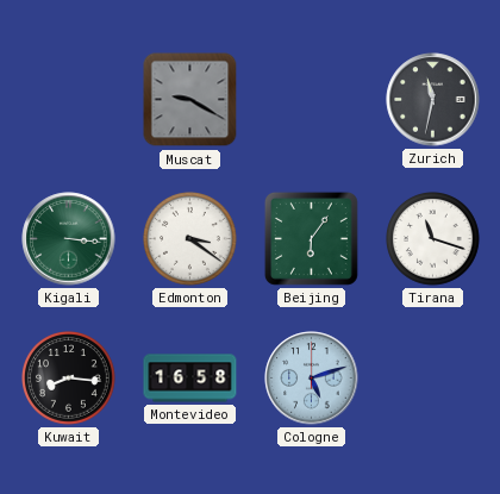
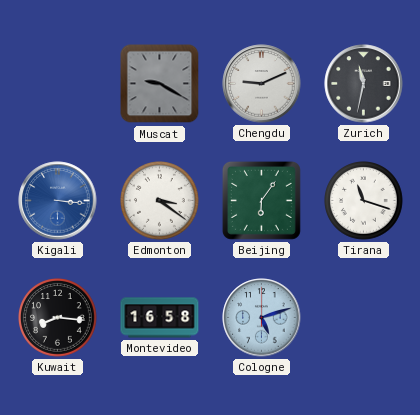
Chengdu: none -> 9:11
Kigali dial: green -> blue
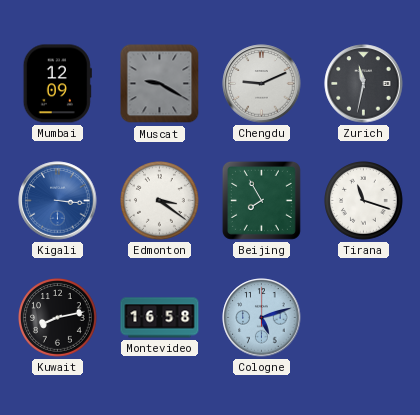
Mumbai: none -> 12:09
Beijing: 6:06 -> 7:55
Kuwait: 8:16 -> 8:13
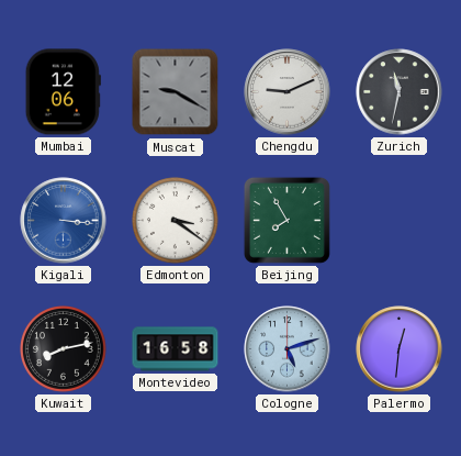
Mumbai: 12:09 -> 12:06
Tirana: 11:18 -> none
Palermo: none -> 12:31
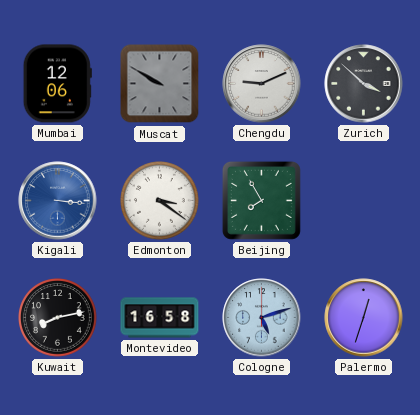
Muscat: 9:20 -> 9:50
Zurich: 11:32 -> 3:52
Palermo: 12:31 -> 12:33
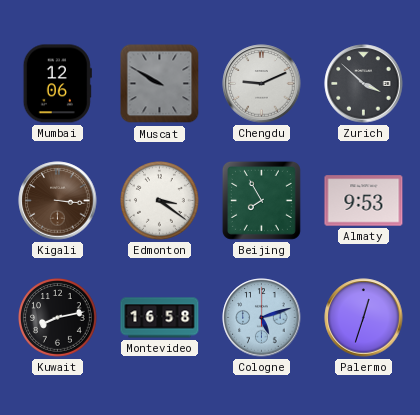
Kigali dial: blue -> brown
Almaty: none -> 9:53
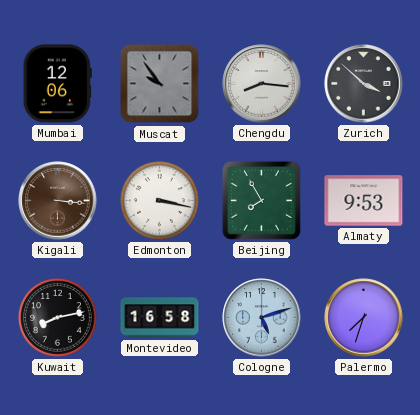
Muscat: 9:50 -> 9:54
Chengdu: 9:11 -> 8:16
Edmonton: 3:21 -> 3:17
Palermo: 12:33 -> 7:33
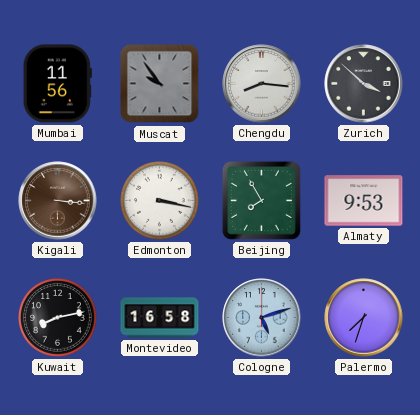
Mumbai: 12:06 -> 11:56
